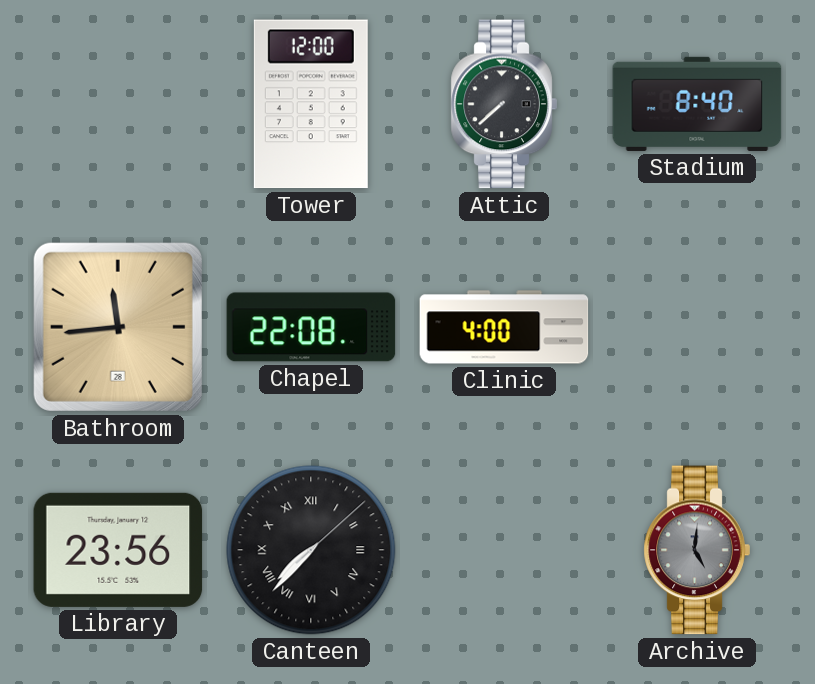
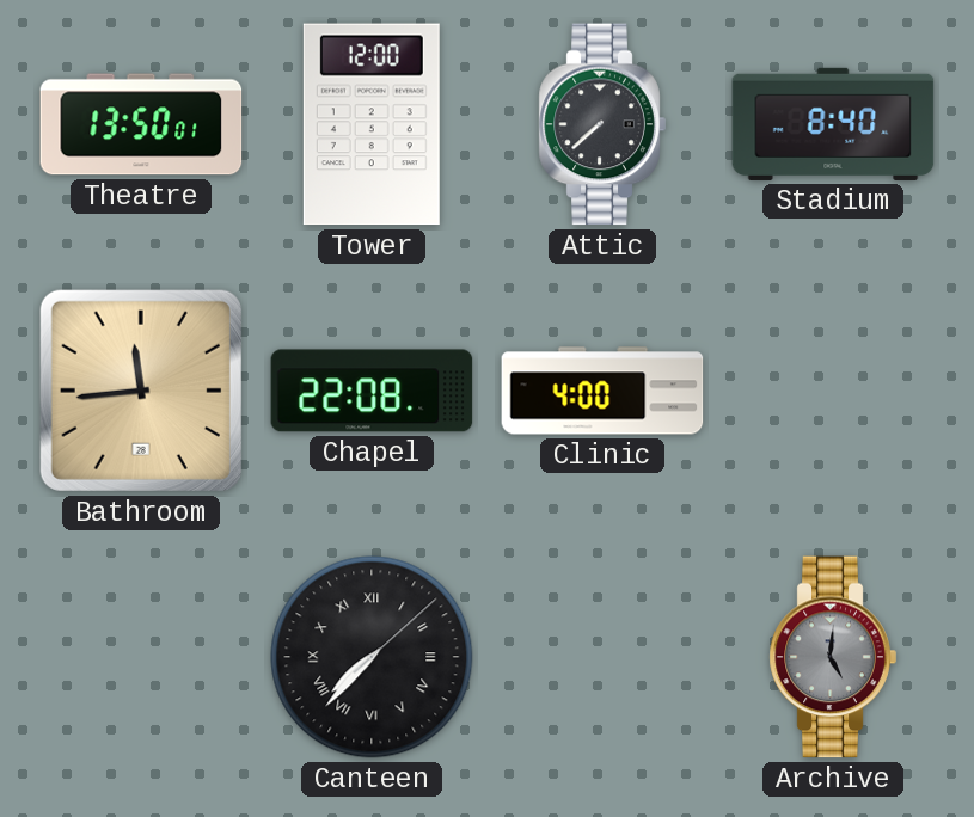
Theatre: none -> 13:50
Library: 23:56 -> none
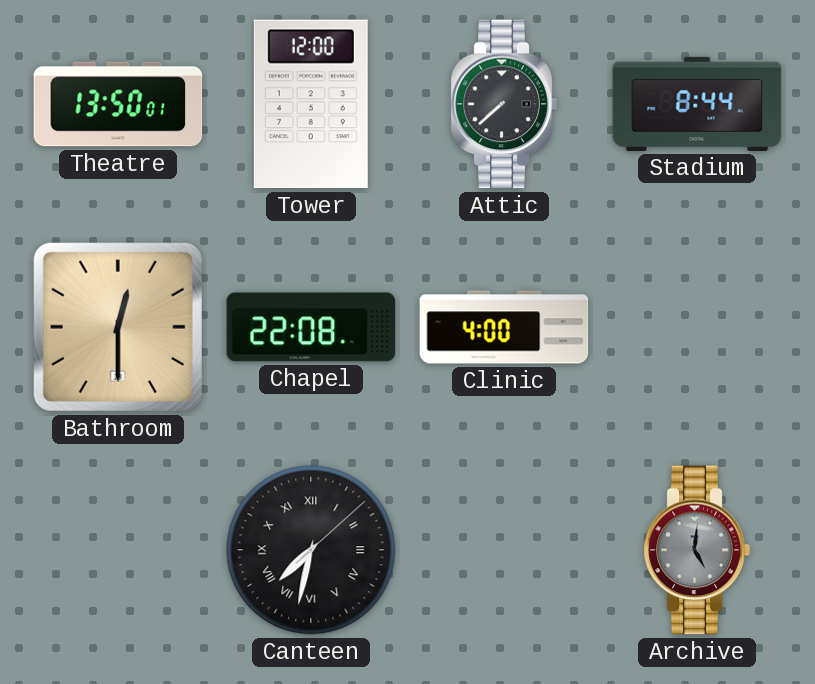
Stadium: 8:40 -> 8:44
Bathroom: 11:44 -> 12:30
Canteen: 7:37 -> 7:32
